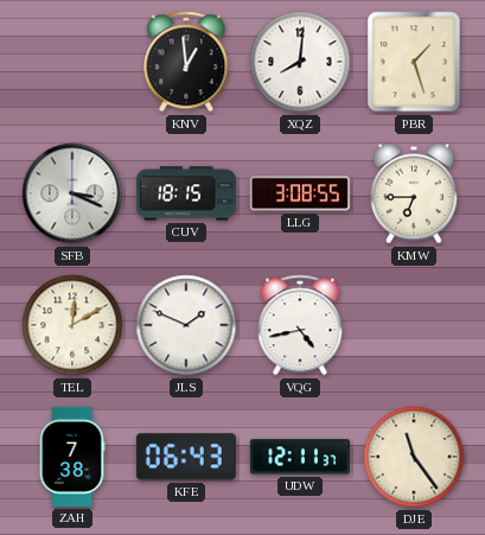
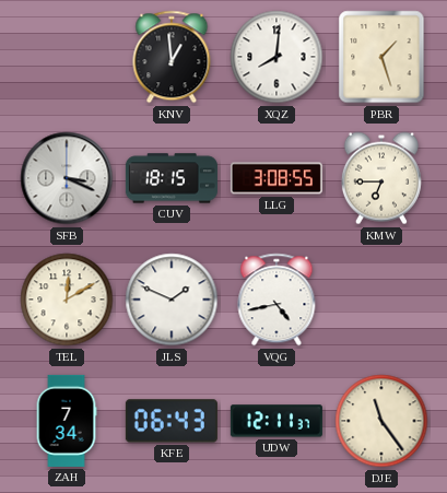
ZAH: 7:38 -> 7:34
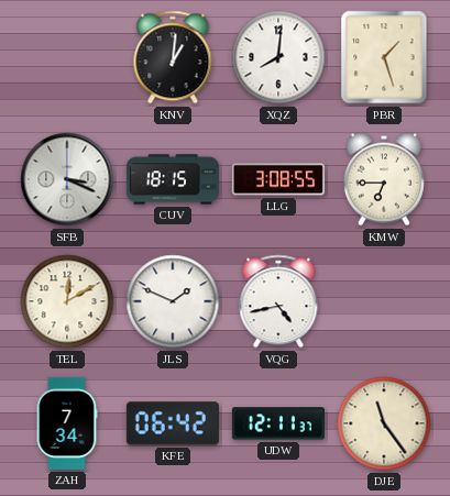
KNV: 12:59 -> 1:01
KFE: 06:43 -> 06:42
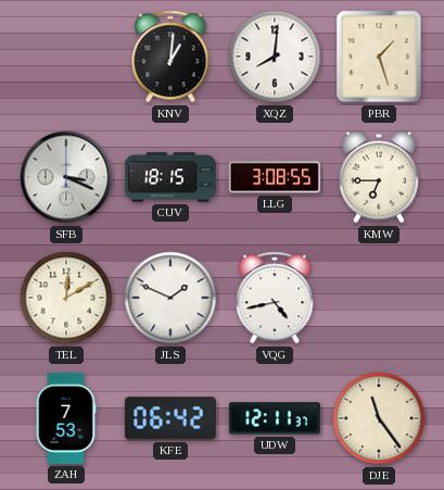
ZAH: 7:34 -> 7:53
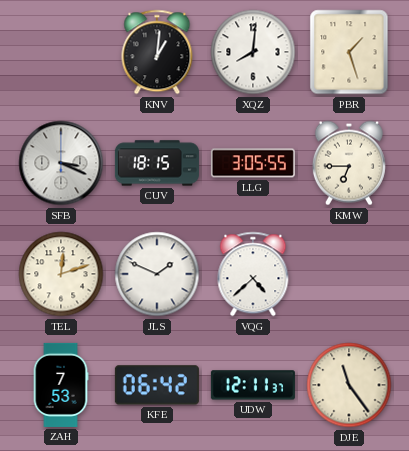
LLG: 3:08 -> 3:05
TEL: 12:10 -> 12:12
VQG: 4:43 -> 4:38
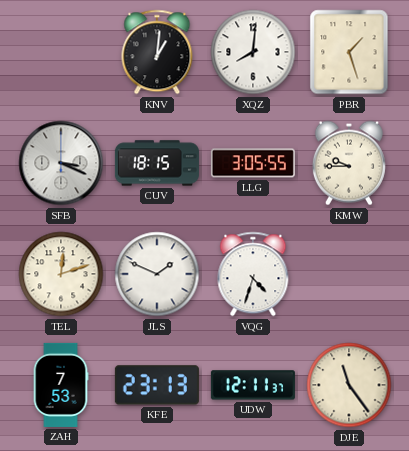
KMW: 6:45 -> 9:45
VQG: 4:38 -> 4:33
KFE: 06:42 -> 23:13
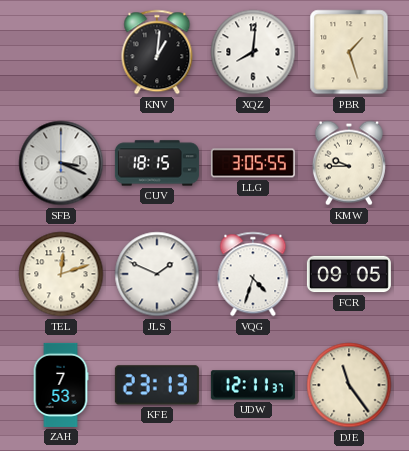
FCR: none -> 09:05
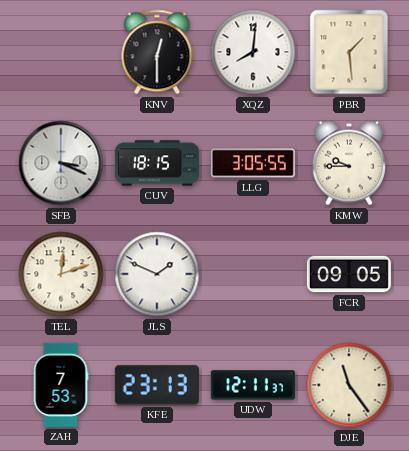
KNV: 1:01 -> 12:30
PBR: 1:27 -> 1:29
VQG: 4:33 -> none
